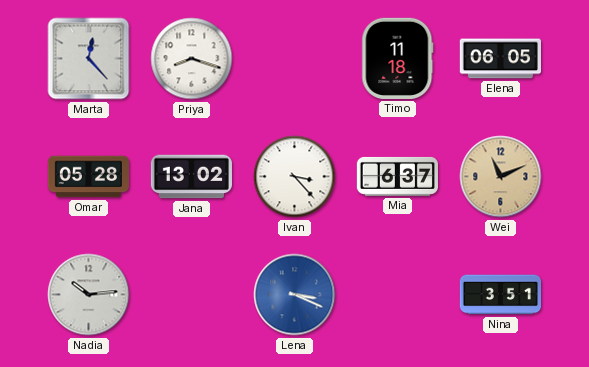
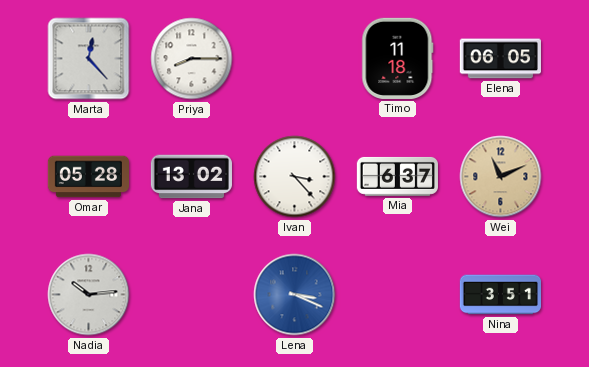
Priya: 8:18 -> 8:15
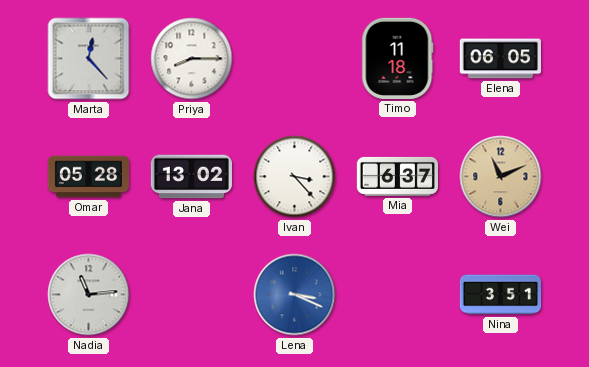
Nadia: 10:14 -> 11:14
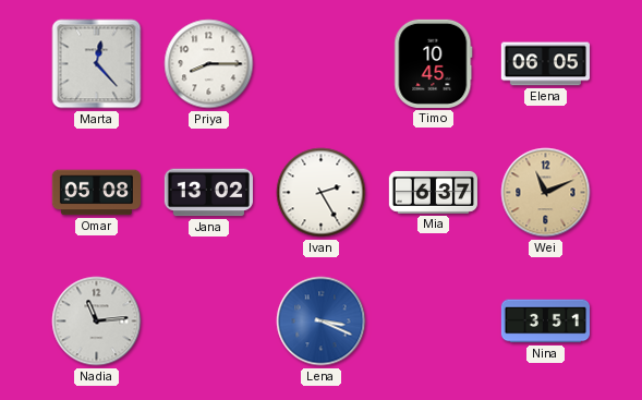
Timo: 11:18 -> 10:45
Omar: 05:28 -> 05:08
Ivan: 3:23 -> 2:25
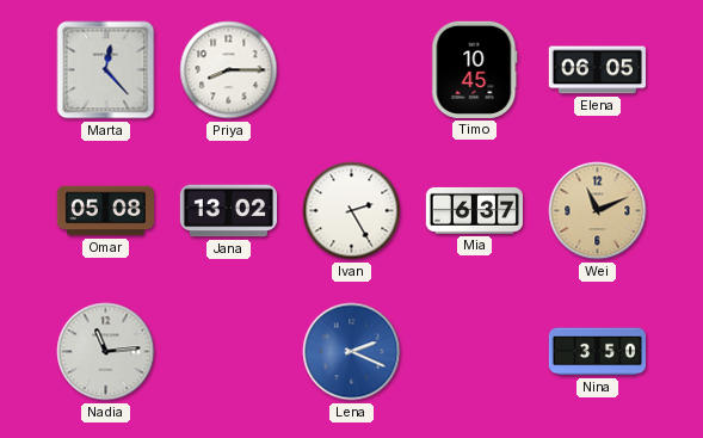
Lena: 3:19 -> 2:19
Nina: 3:51 -> 3:50
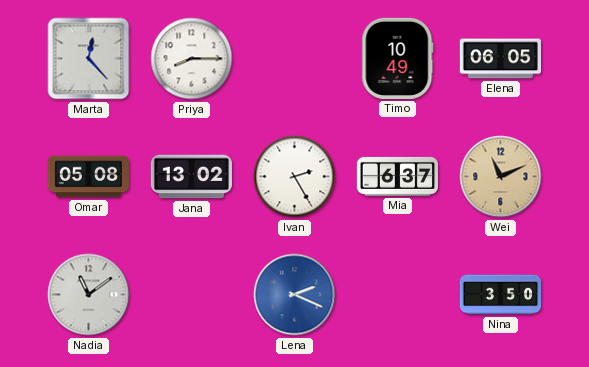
Timo: 10:45 -> 10:49
Nadia: 11:14 -> 11:09
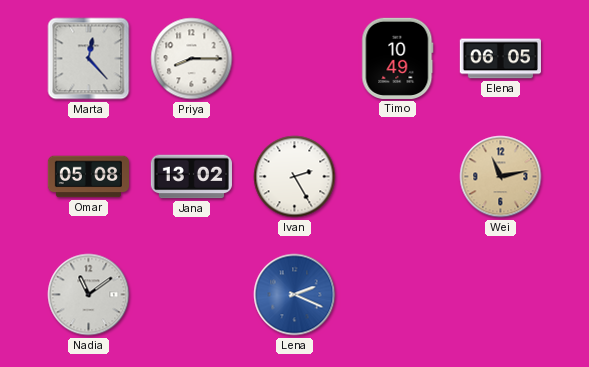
Mia: 6:37 -> none
Wei: 11:11 -> 11:13
Nina: 3:50 -> none
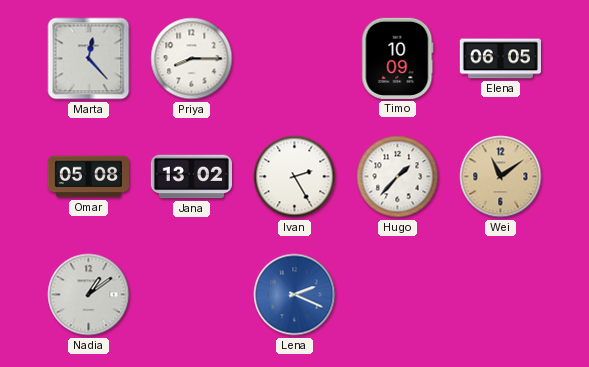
Timo: 10:49 -> 10:09
Hugo: none -> 1:37
Wei: 11:13 -> 11:09
Nadia: 11:09 -> 1:09
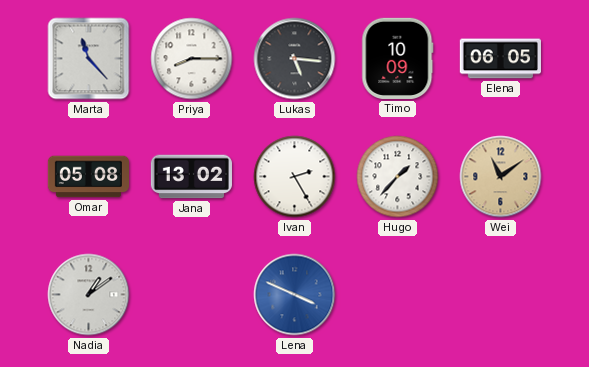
Marta: 12:23 -> 11:23
Lukas: none -> 5:16
Lena: 2:19 -> 3:49
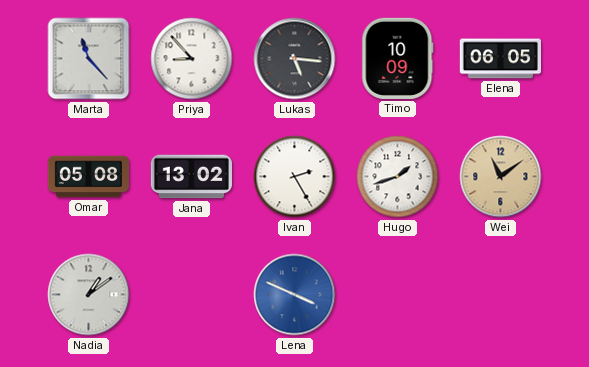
Priya: 8:15 -> 8:53
Hugo: 1:37 -> 1:42
